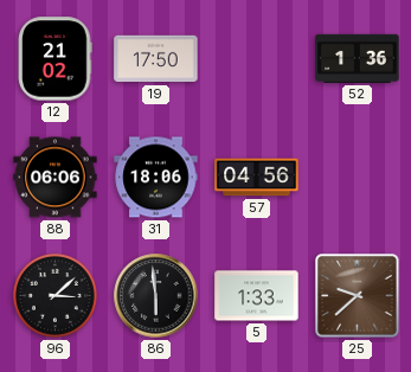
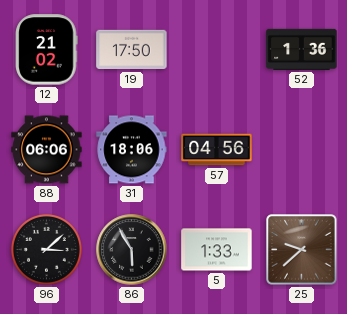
86: 5:59 -> 5:55
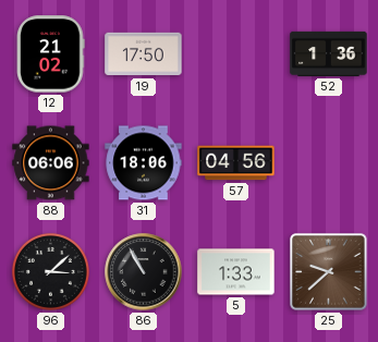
86: 5:55 -> 10:55
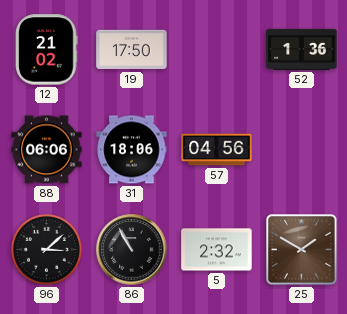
5: 1:33 -> 2:32
25: 9:38 -> 1:50
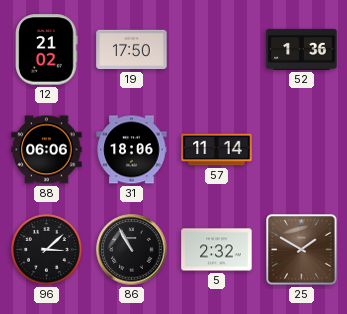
57: 04:56 -> 11:14
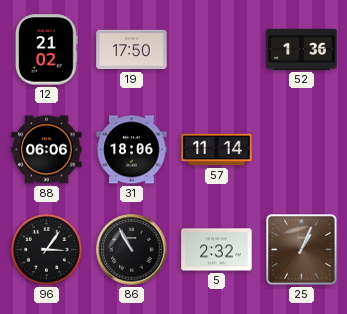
96: 3:08 -> 3:06
25: 1:50 -> 1:04
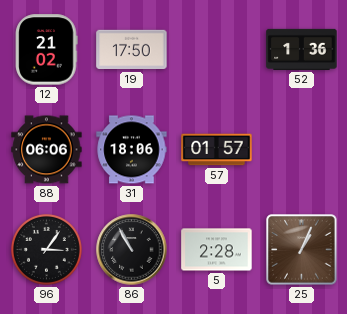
57: 11:14 -> 01:57
5: 2:32 -> 2:28
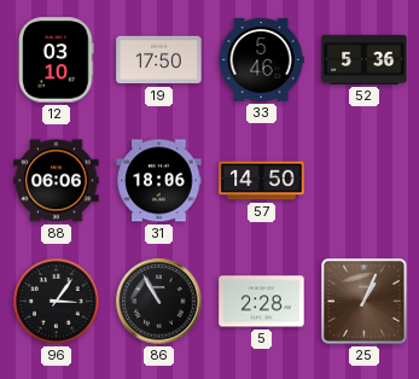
12: 21:02 -> 03:10
33: none -> 5:46
52: 1:36 -> 5:36
57: 01:57 -> 14:50
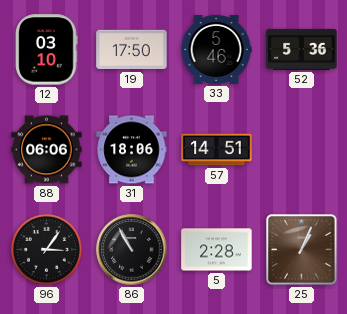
57: 14:50 -> 14:51
